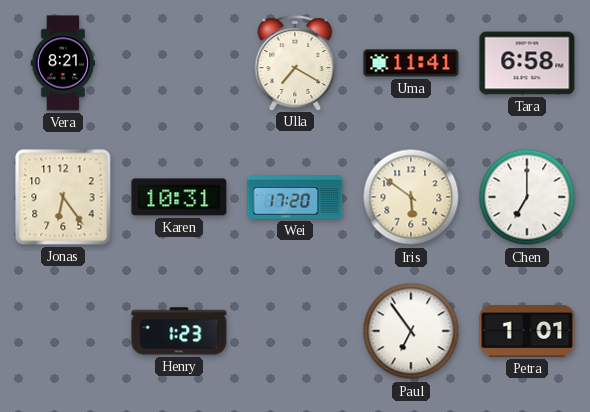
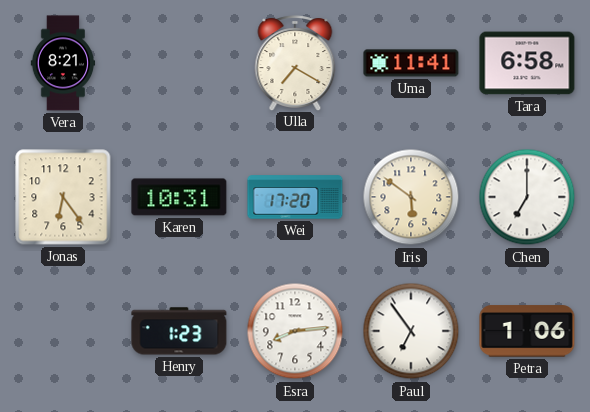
Esra: none -> 8:14
Petra: 1:01 -> 1:06
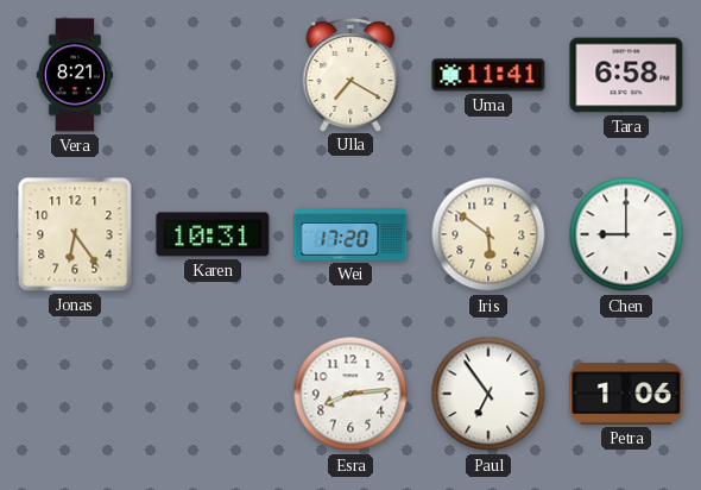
Chen: 7:00 -> 9:00
Henry: 1:23 -> none
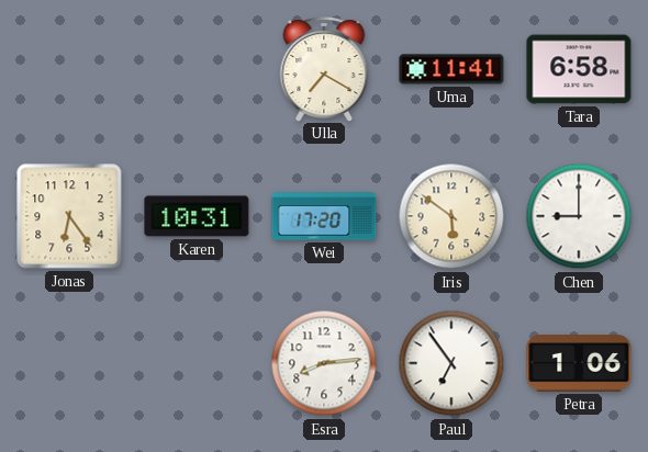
Vera: 8:21 -> none
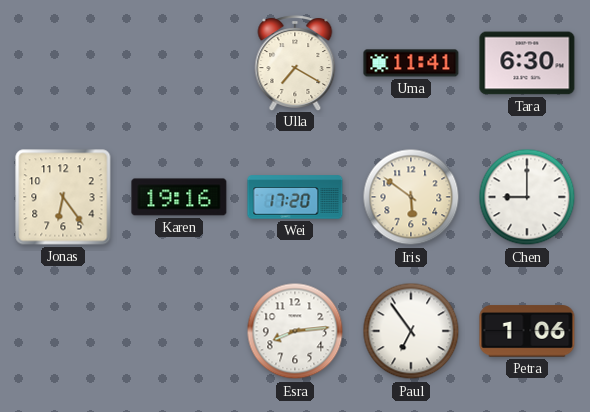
Tara: 6:58 -> 6:30
Karen: 10:31 -> 19:16
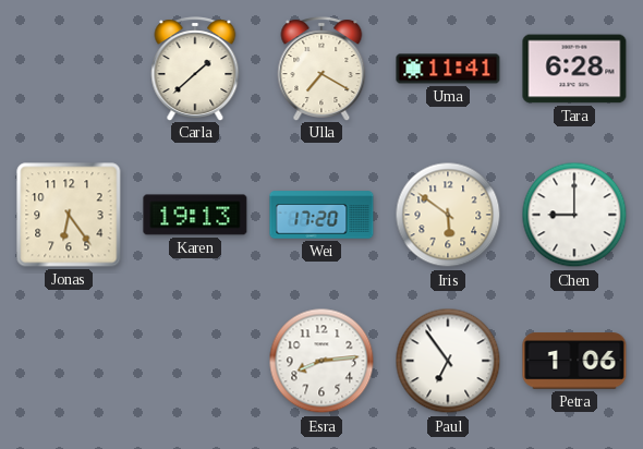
Carla: none -> 1:38
Tara: 6:30 -> 6:28
Karen: 19:16 -> 19:13
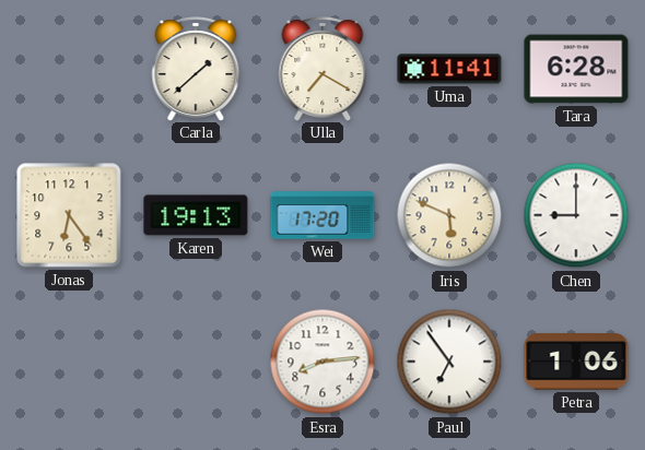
Iris: 5:51 -> 5:49
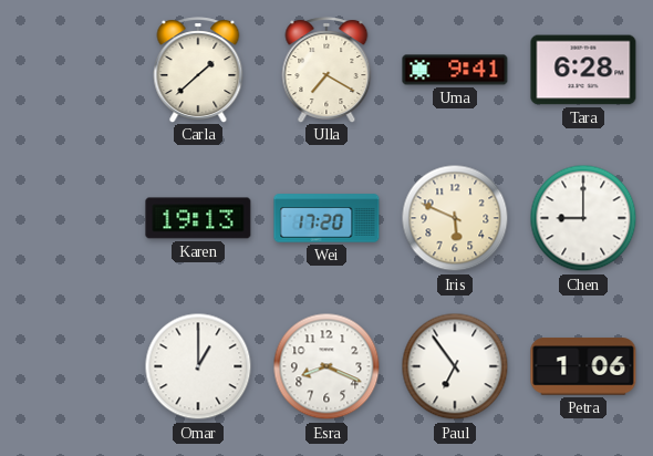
Uma: 11:41 -> 9:41
Jonas: 6:24 -> none
Omar: none -> 1:00
Esra: 8:14 -> 8:19
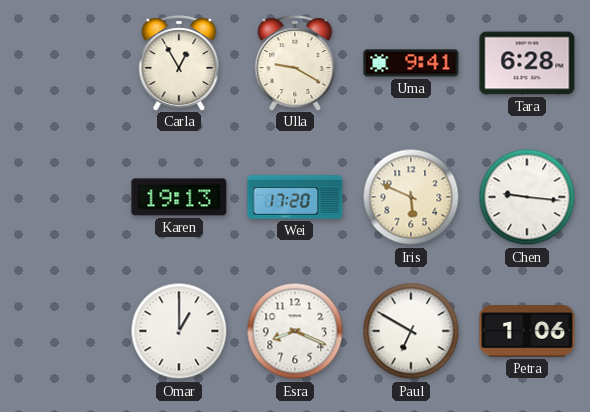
Carla: 1:38 -> 12:55
Ulla: 7:20 -> 9:20
Chen: 9:00 -> 9:16
Paul: 6:54 -> 6:50
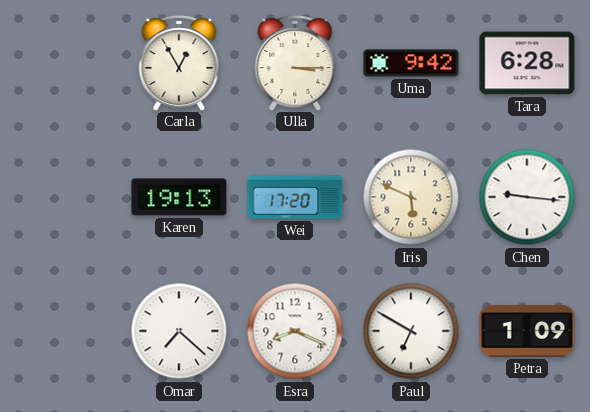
Ulla: 9:20 -> 3:15
Uma: 9:41 -> 9:42
Omar: 1:00 -> 7:22
Petra: 1:06 -> 1:09
